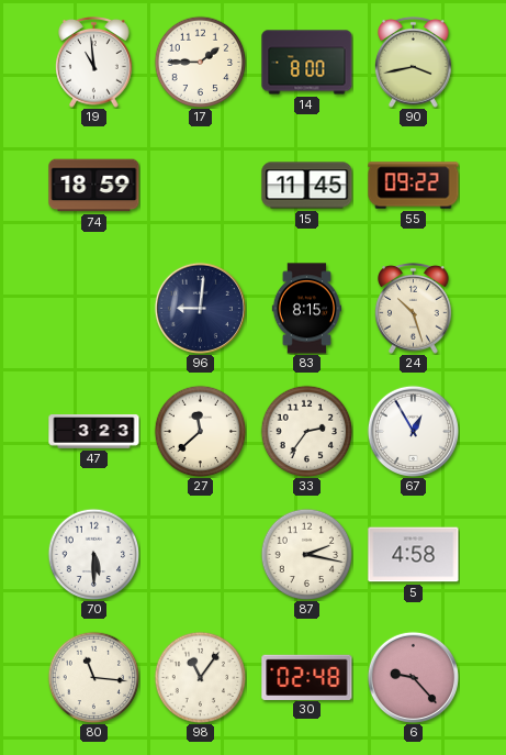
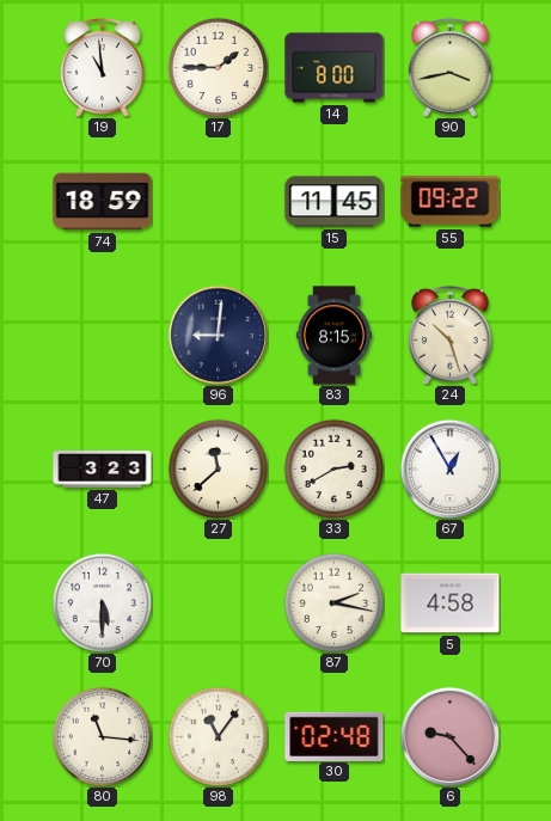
33: 2:36 -> 2:40
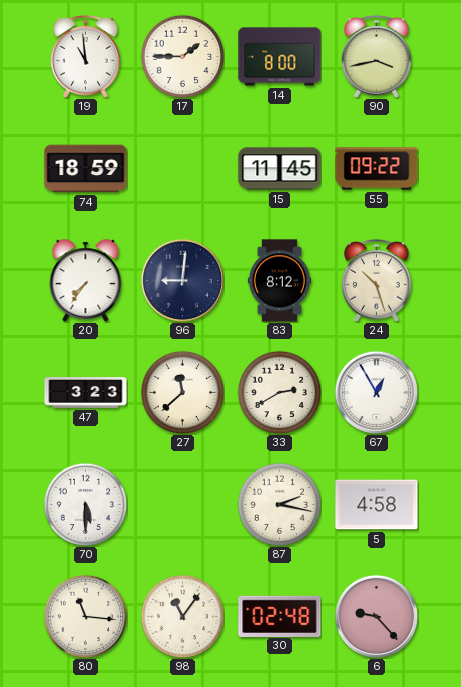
20: none -> 7:36
83: 8:15 -> 8:12
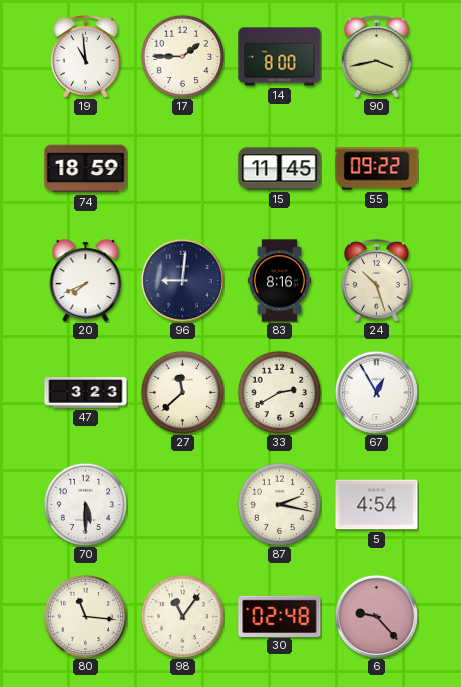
20: 7:36 -> 7:41
83: 8:12 -> 8:16
5: 4:58 -> 4:54
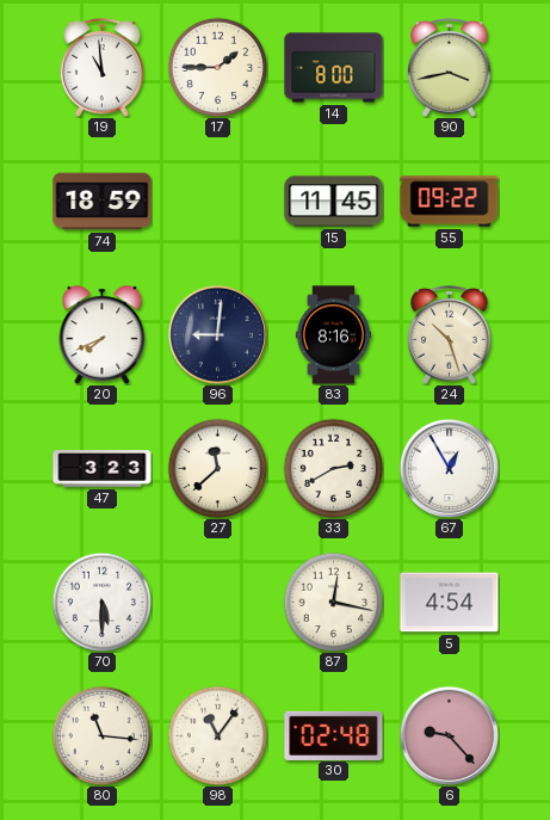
87: 2:17 -> 12:17
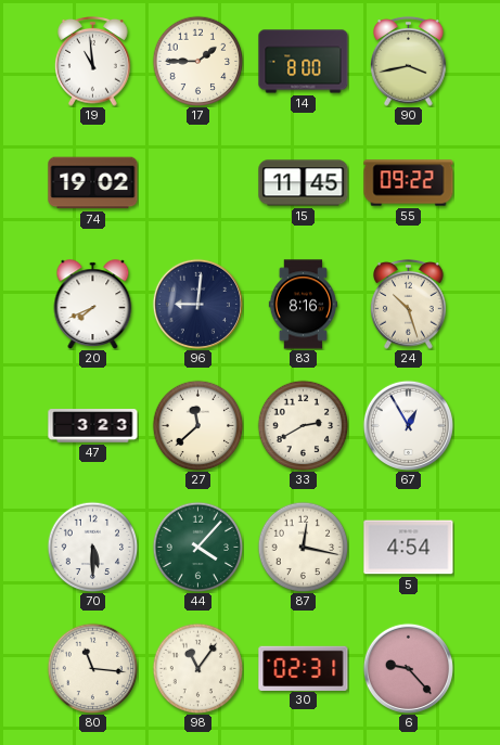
74: 18:59 -> 19:02
44: none -> 4:07
30: 02:48 -> 02:31
